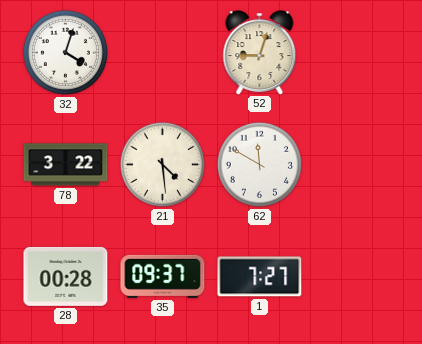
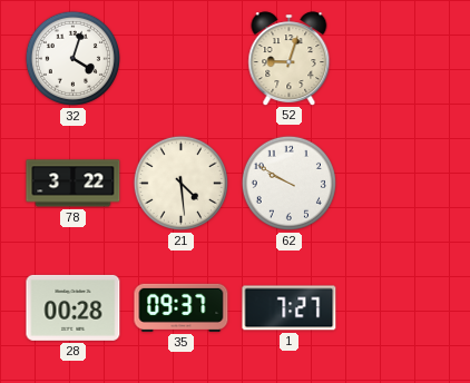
62: 11:50 -> 9:50
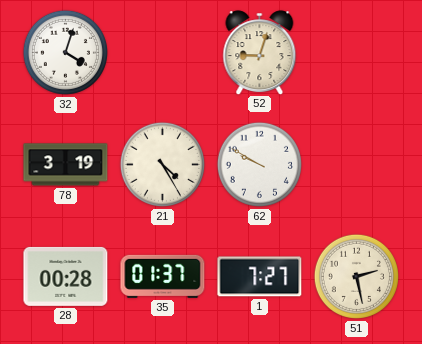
78: 3:22 -> 3:19
21: 4:29 -> 4:25
35: 09:37 -> 01:37
51: none -> 2:28
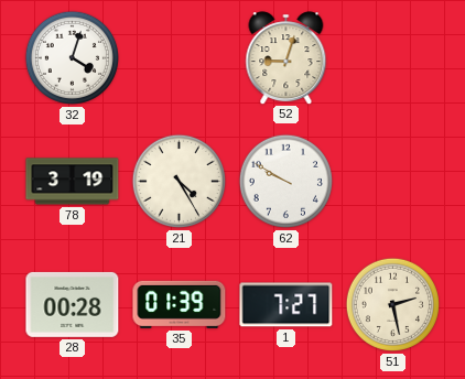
35: 01:37 -> 01:39
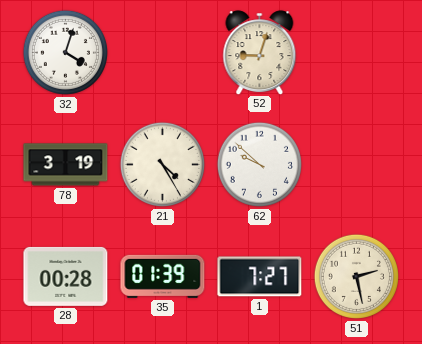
62: 9:50 -> 9:52
